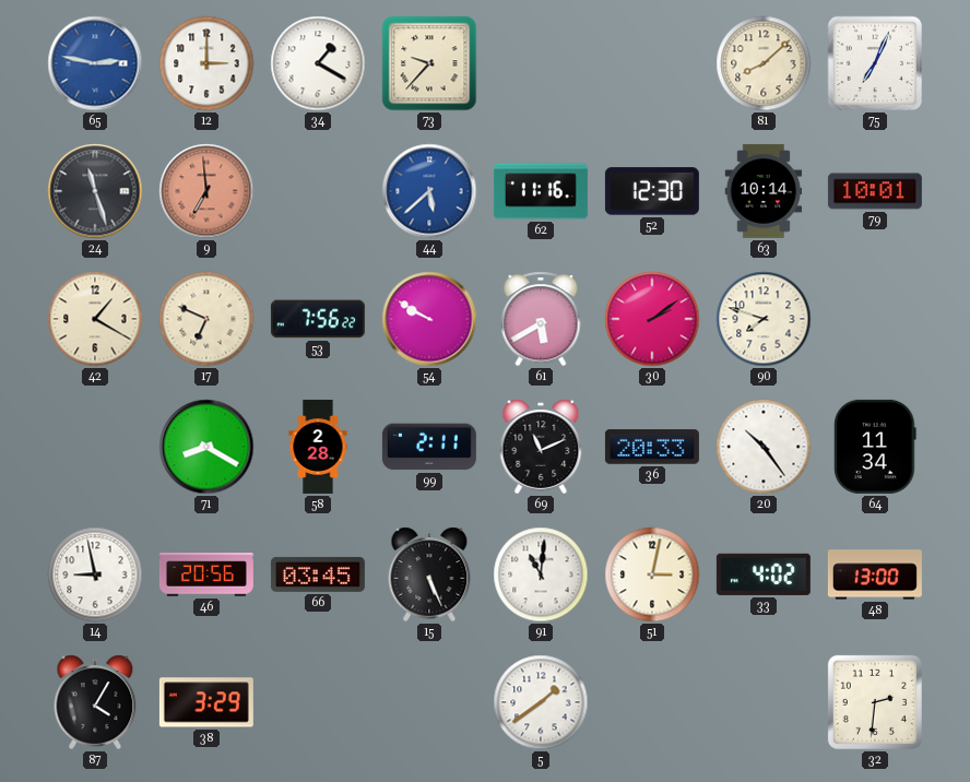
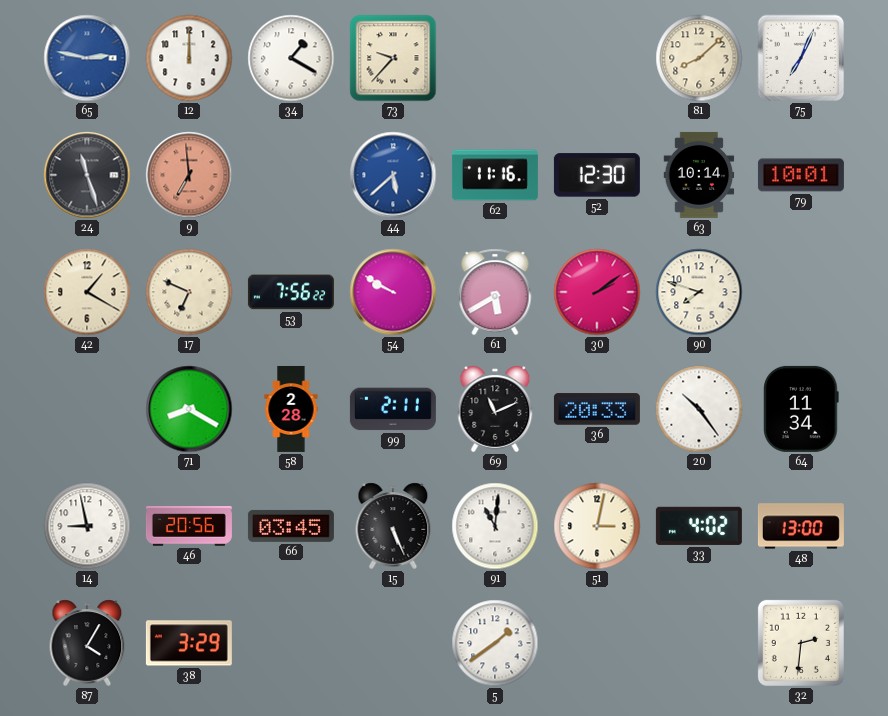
12: 3:00 -> 12:00
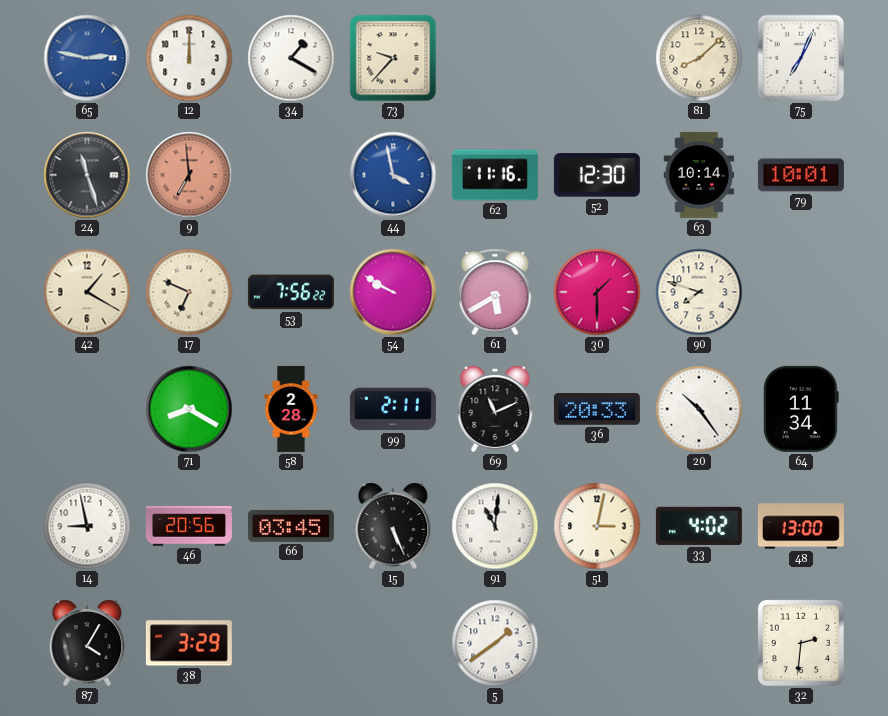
44: 5:38 -> 3:58
30: 2:09 -> 1:30
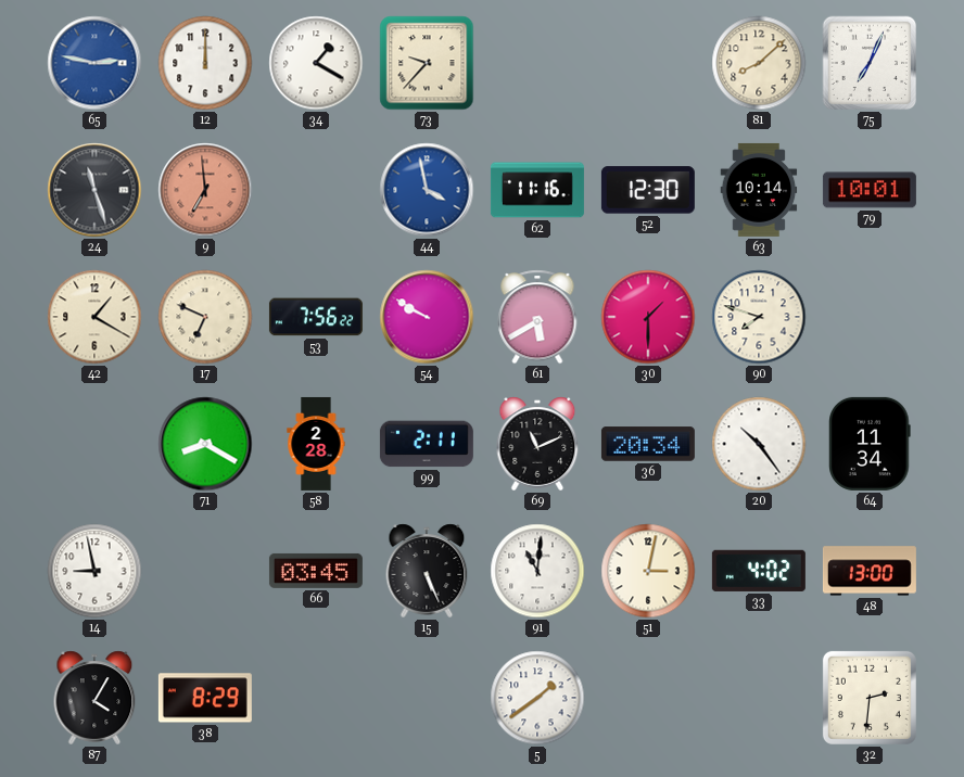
36: 20:33 -> 20:34
46: 20:56 -> none
38: 3:29 -> 8:29
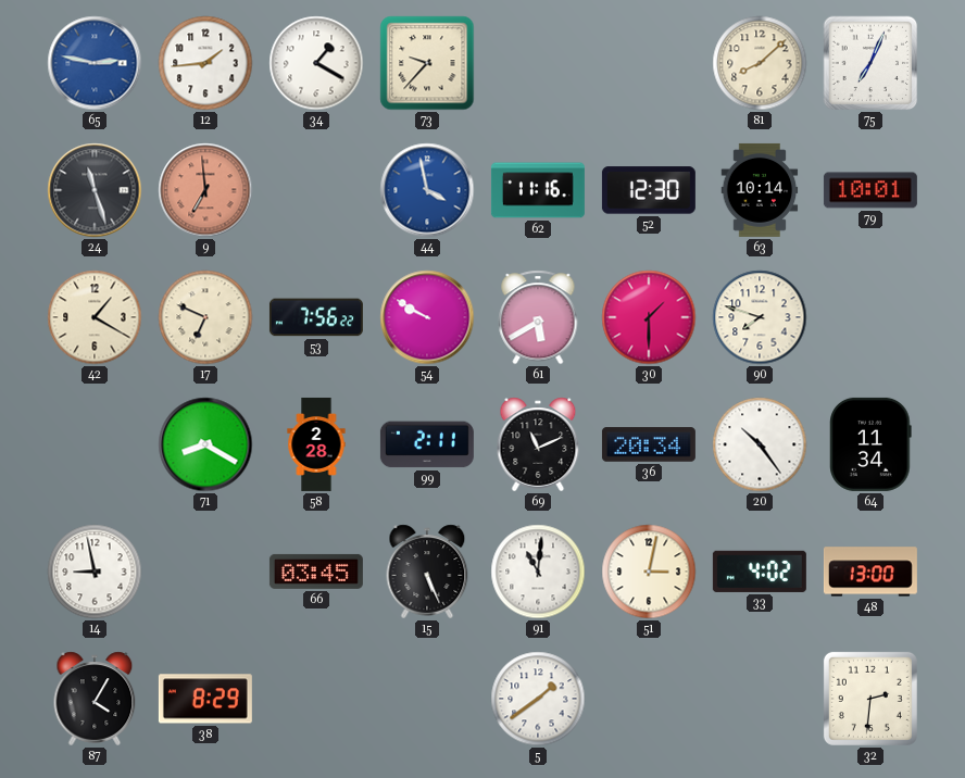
12: 12:00 -> 1:44
